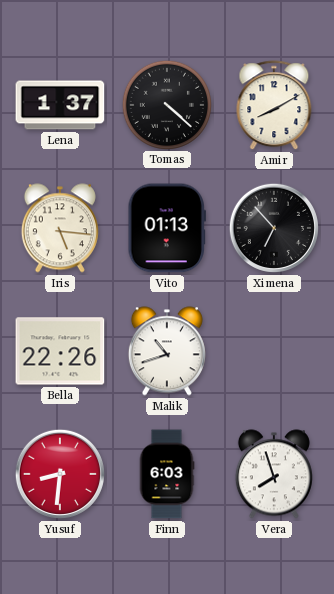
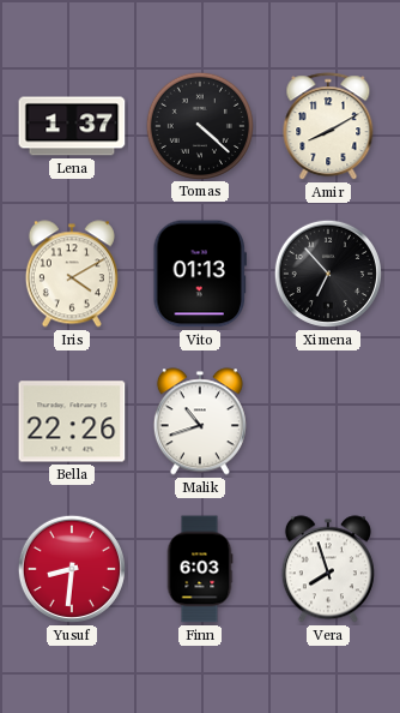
Iris: 5:16 -> 4:10
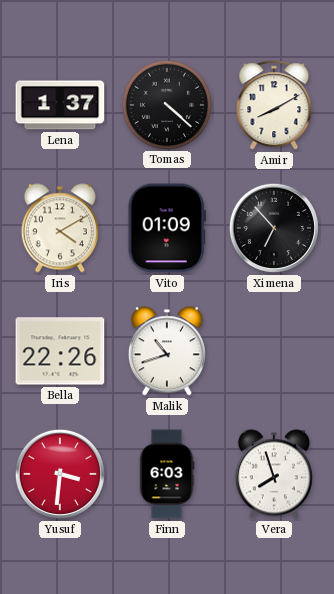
Vito: 01:13 -> 01:09
Yusuf: 8:31 -> 3:31
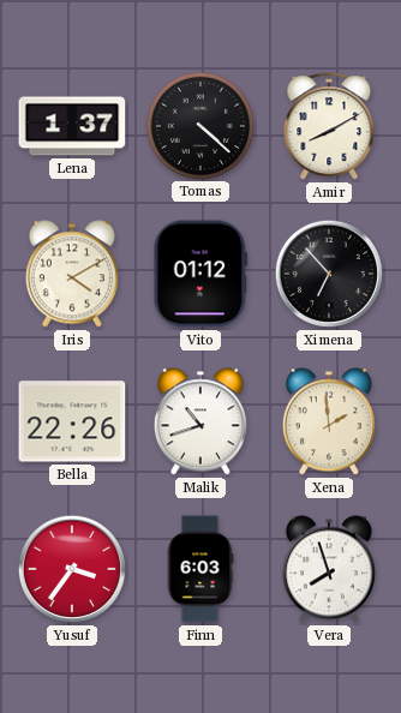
Vito: 01:09 -> 01:12
Xena: none -> 1:59
Yusuf: 3:31 -> 3:36
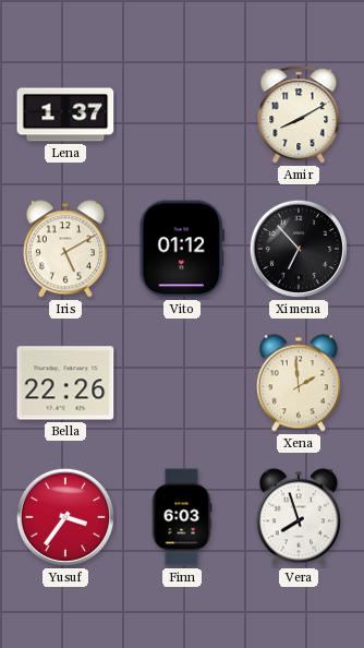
Tomas: 4:22 -> none
Iris: 4:10 -> 5:10
Malik: 10:42 -> none
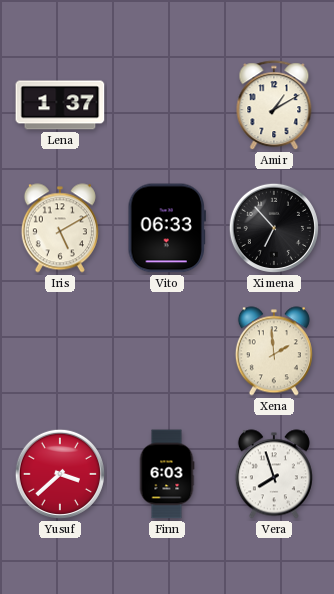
Amir: 8:10 -> 1:10
Vito: 01:12 -> 06:33
Bella: 22:26 -> none
Yusuf: 3:36 -> 3:38
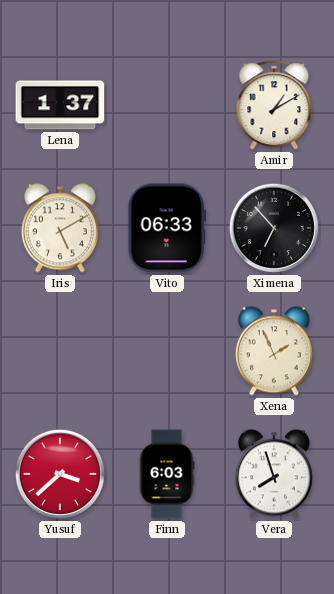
Xena: 1:59 -> 1:56
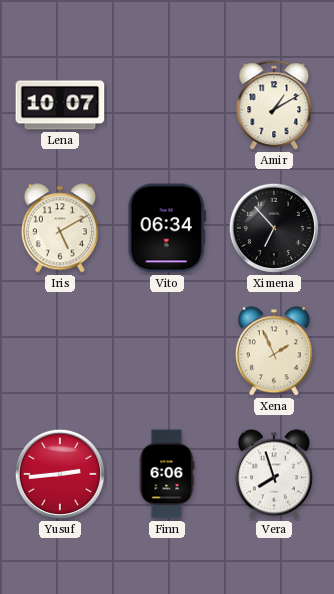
Lena: 1:37 -> 10:07
Vito: 06:33 -> 06:34
Yusuf: 3:38 -> 2:44
Finn: 6:03 -> 6:06
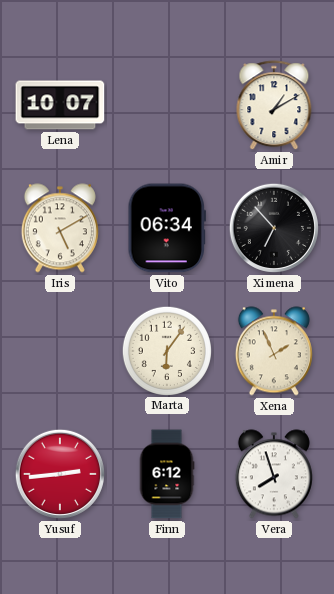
Marta: none -> 6:06
Finn: 6:06 -> 6:12
